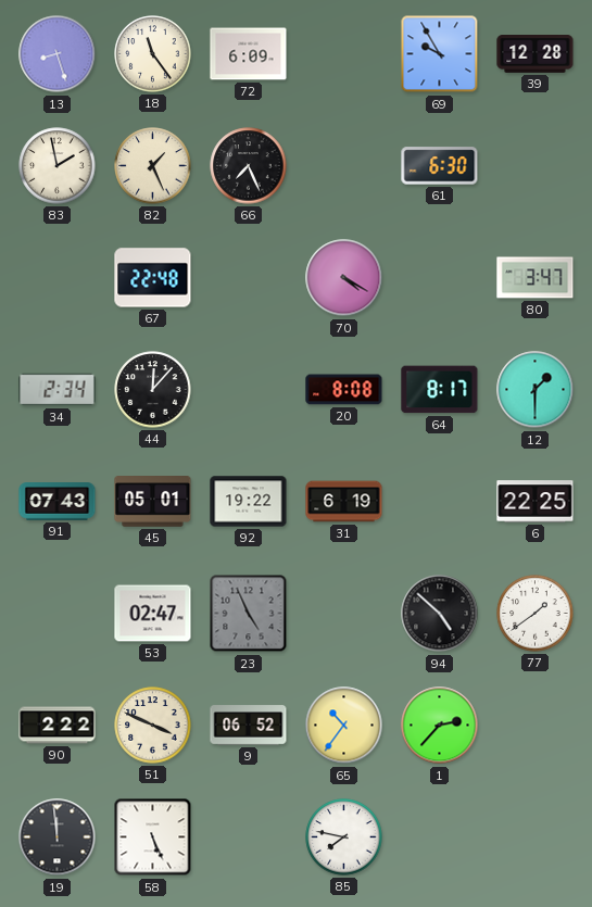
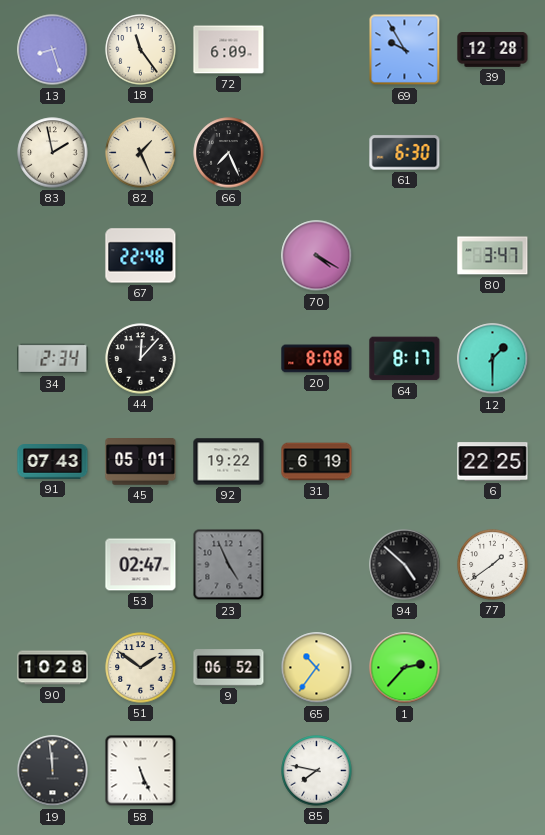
90: 2:22 -> 10:28
51: 3:49 -> 1:51
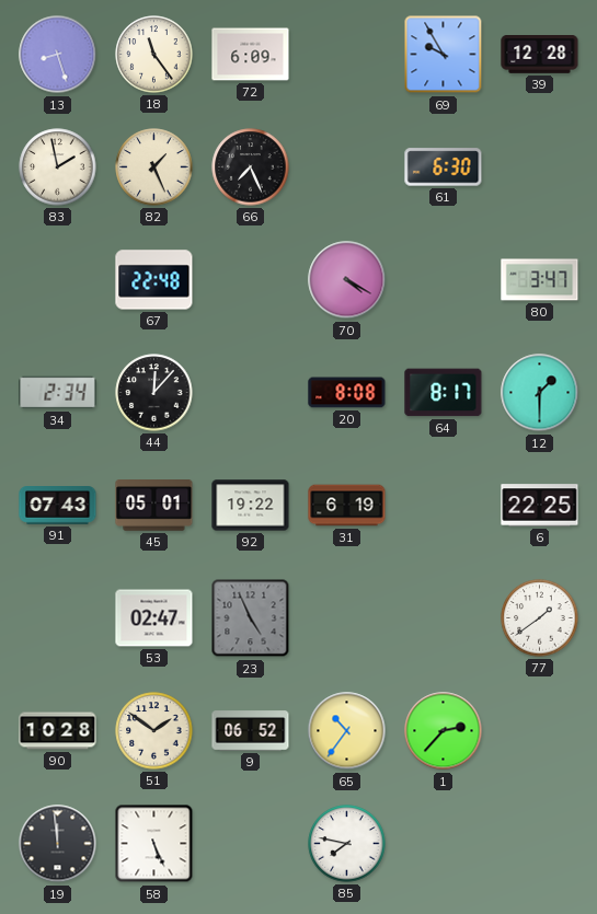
94: 4:52 -> none
